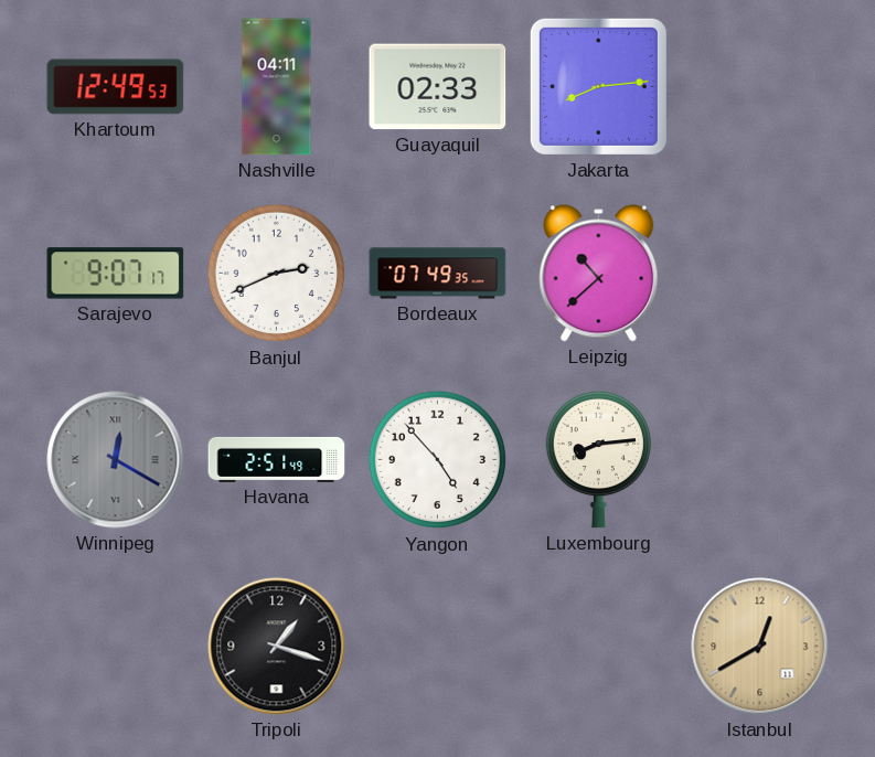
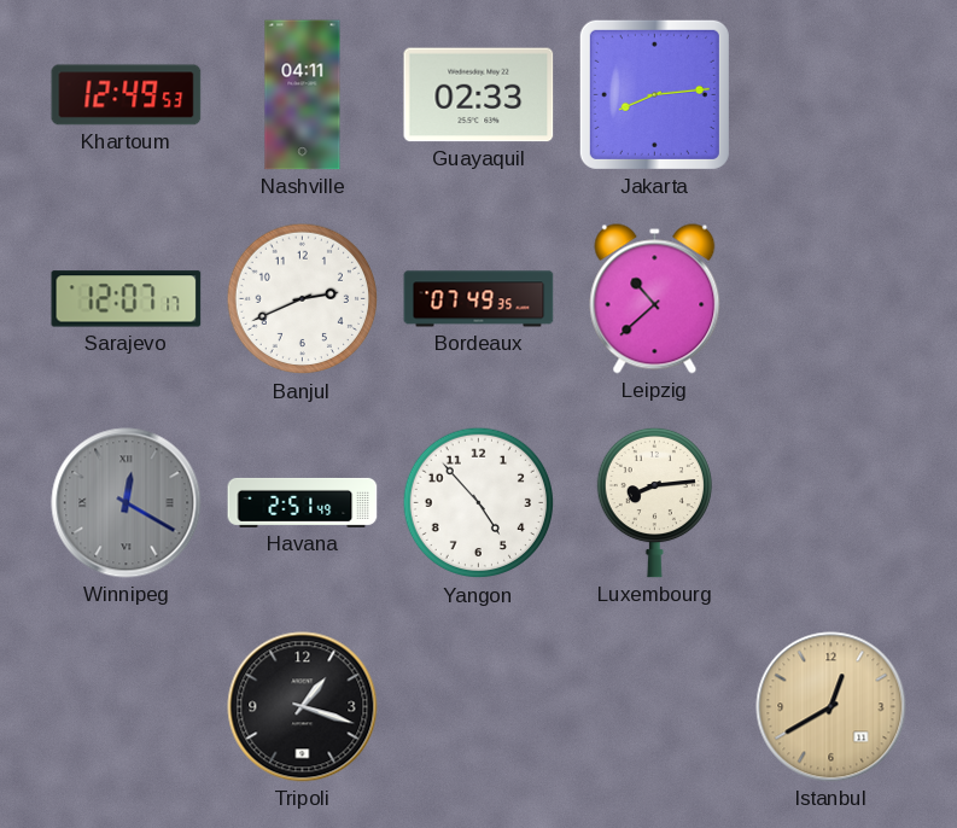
Sarajevo: 9:07 -> 12:07
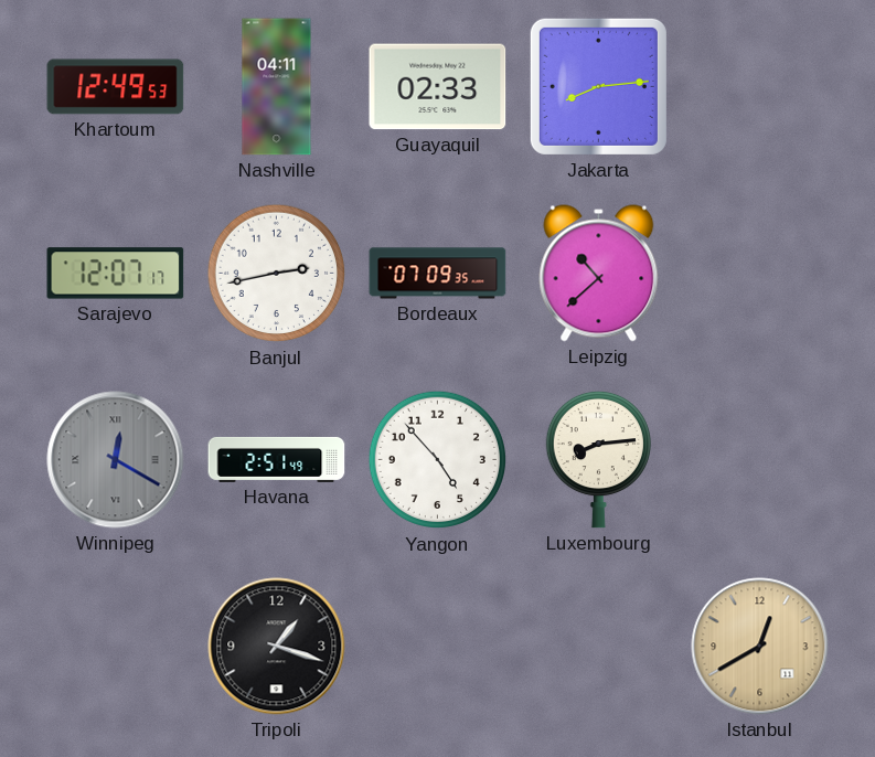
Banjul: 2:41 -> 2:43
Bordeaux: 07:49 -> 07:09
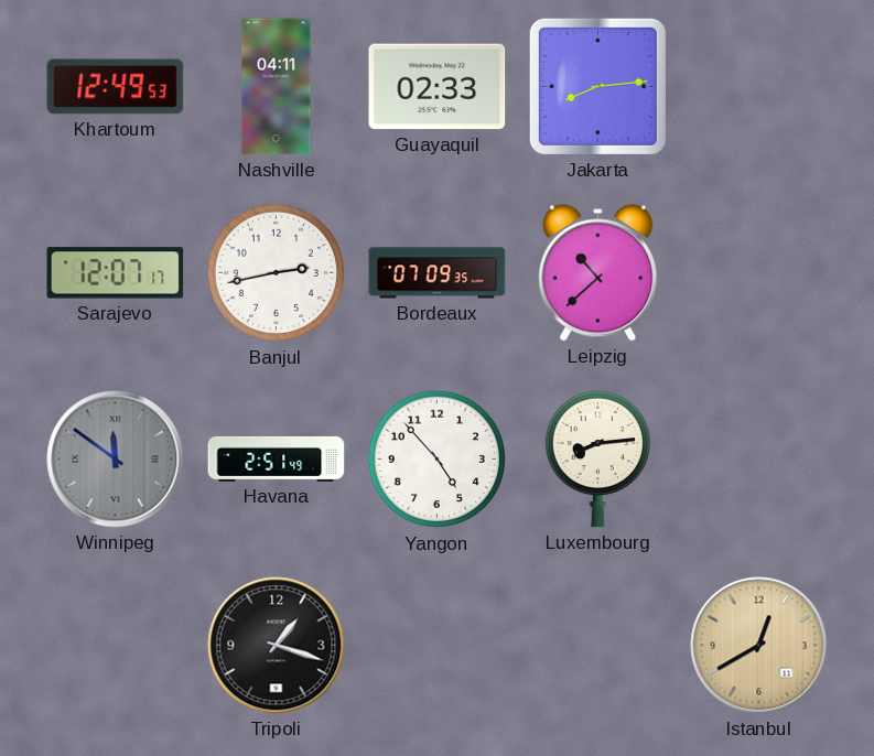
Winnipeg: 12:20 -> 11:51
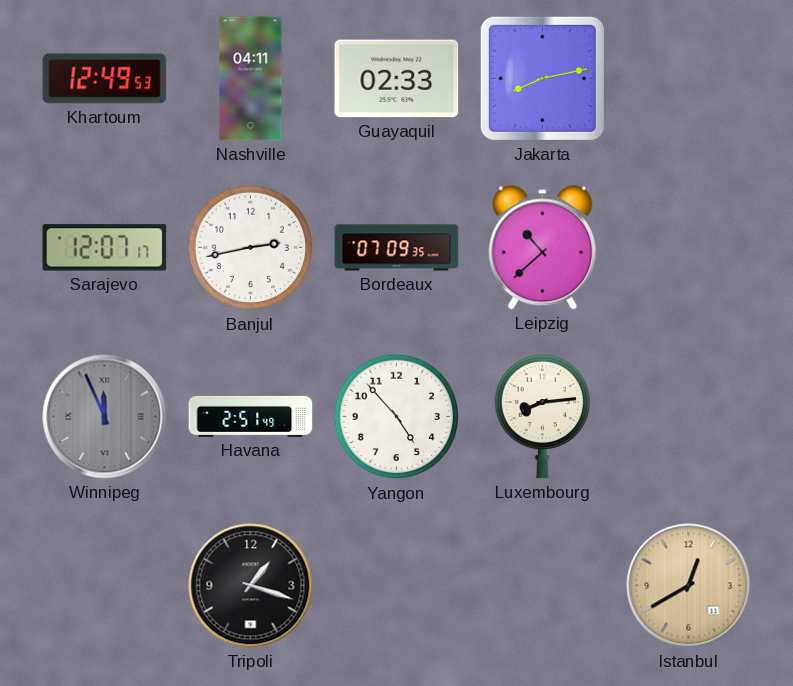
Jakarta: 8:14 -> 8:13
Winnipeg: 11:51 -> 11:56
